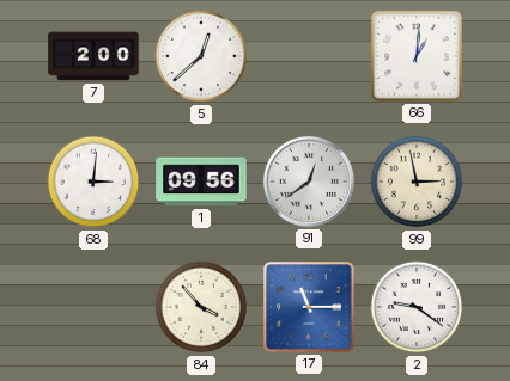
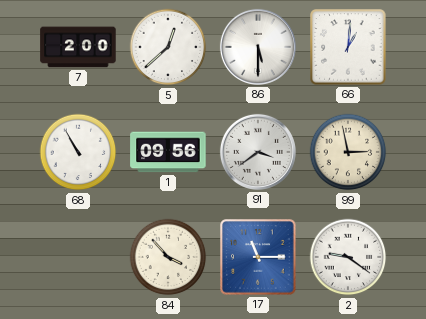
86: none -> 5:30
68: 3:01 -> 10:55
91: 12:39 -> 3:39
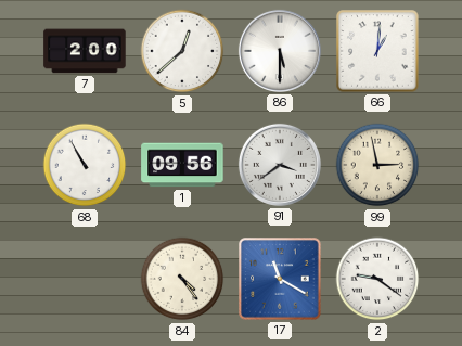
84: 3:53 -> 4:24
17: 11:15 -> 11:20
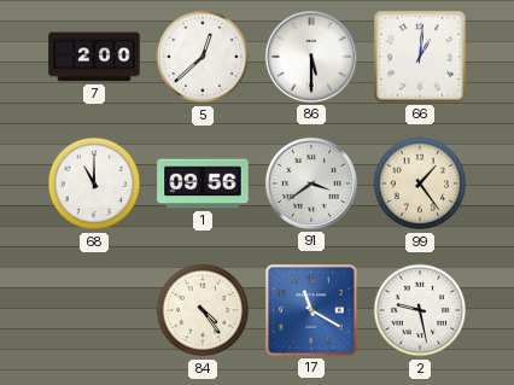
68: 10:55 -> 11:00
99: 2:58 -> 1:24
2: 9:21 -> 9:28
